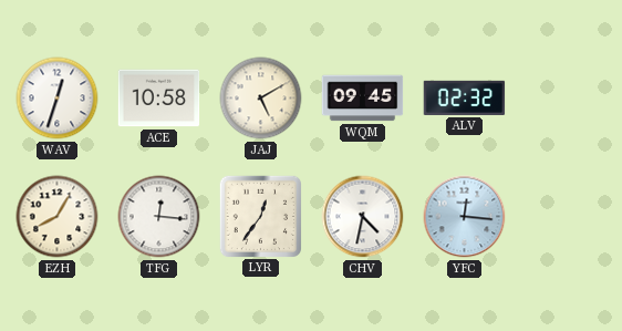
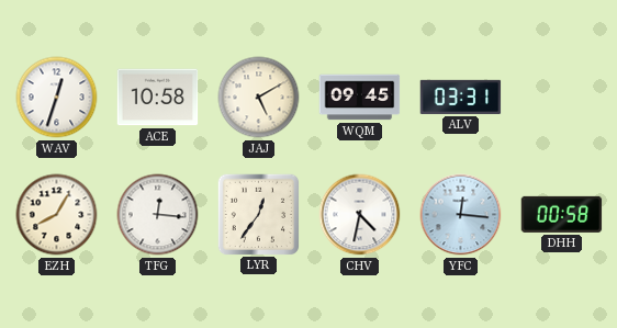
ALV: 02:32 -> 03:31
DHH: none -> 00:58
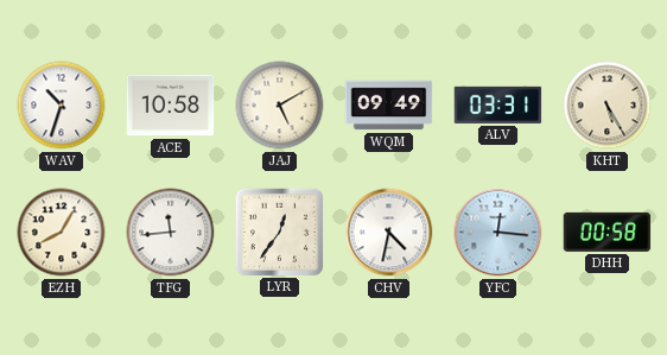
WAV: 12:33 -> 10:33
WQM: 09:45 -> 09:49
KHT: none -> 5:25
TFG: 12:16 -> 11:44
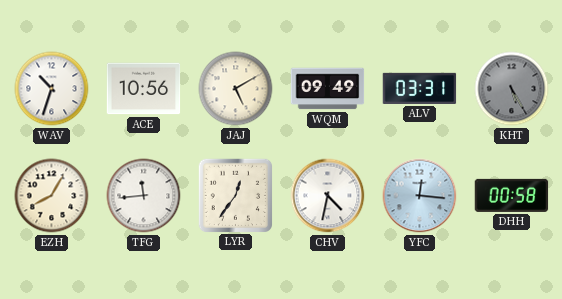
ACE: 10:58 -> 10:56
KHT dial: cream -> grey
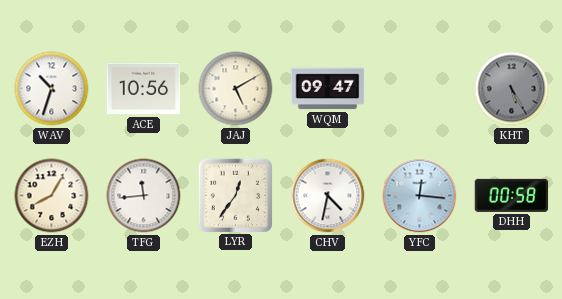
WQM: 09:49 -> 09:47
ALV: 03:31 -> none
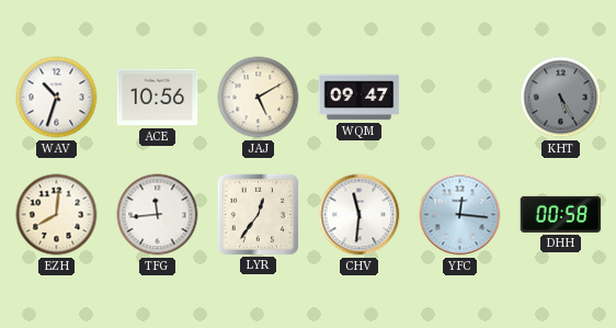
EZH: 8:05 -> 8:01
CHV: 4:32 -> 11:31
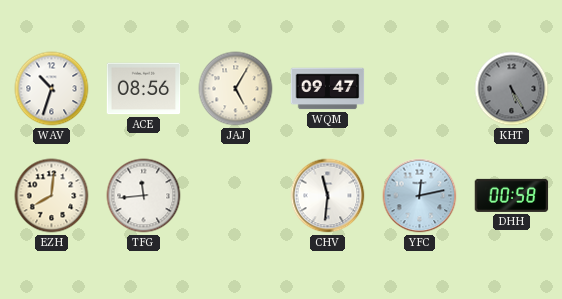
ACE: 10:56 -> 08:56
JAJ: 5:10 -> 5:05
LYR: 12:36 -> none
YFC: 12:16 -> 12:13
